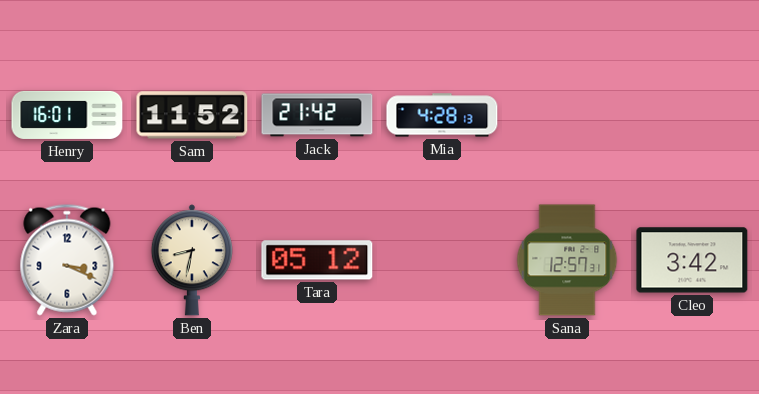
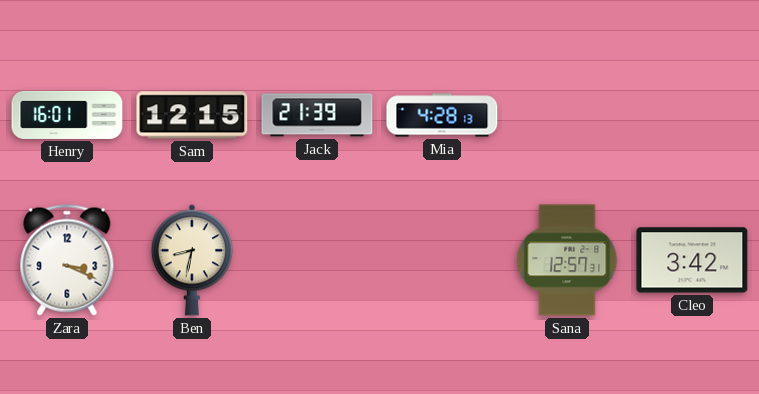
Sam: 11:52 -> 12:15
Jack: 21:42 -> 21:39
Tara: 05:12 -> none
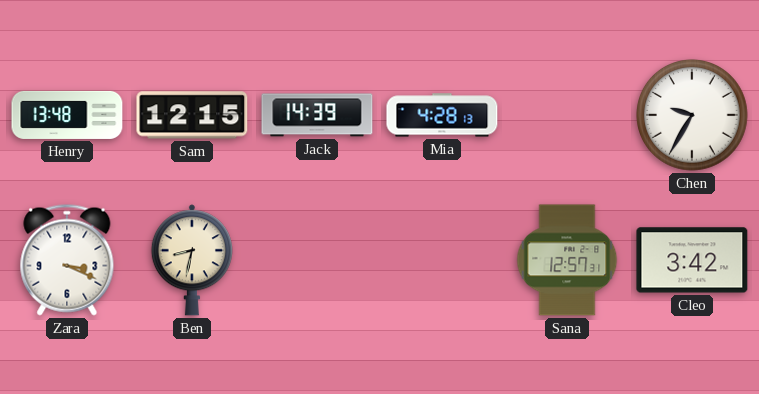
Henry: 16:01 -> 13:48
Jack: 21:39 -> 14:39
Chen: none -> 9:35
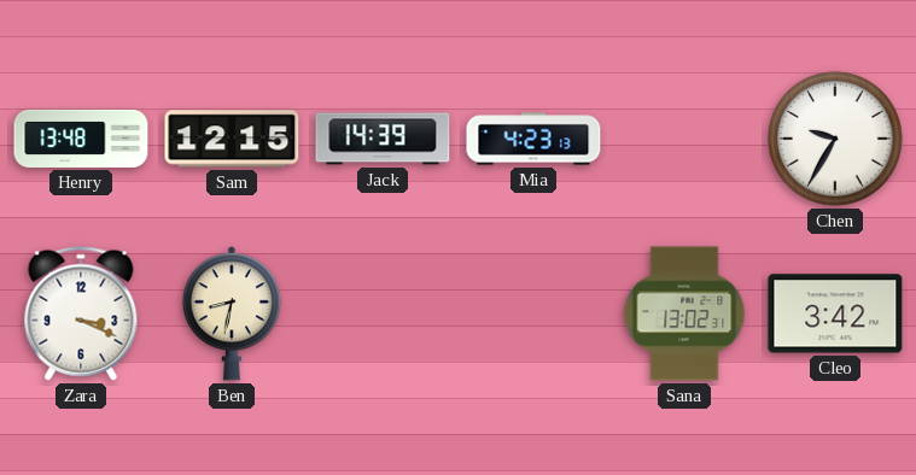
Mia: 4:28 -> 4:23
Sana: 12:57 -> 13:02
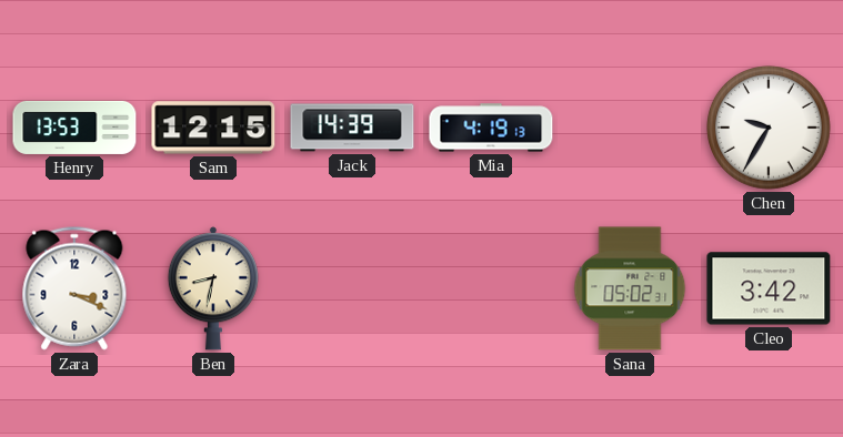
Henry: 13:48 -> 13:53
Mia: 4:23 -> 4:19
Sana: 13:02 -> 05:02
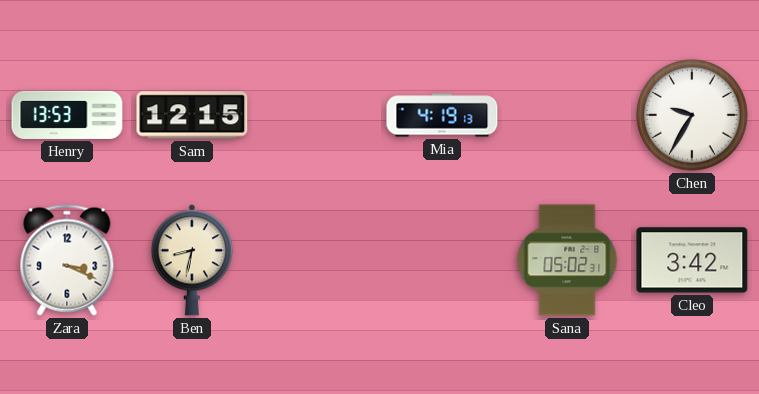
Jack: 14:39 -> none
